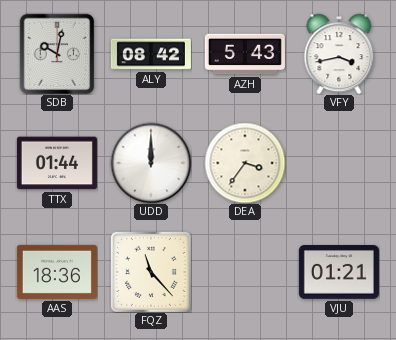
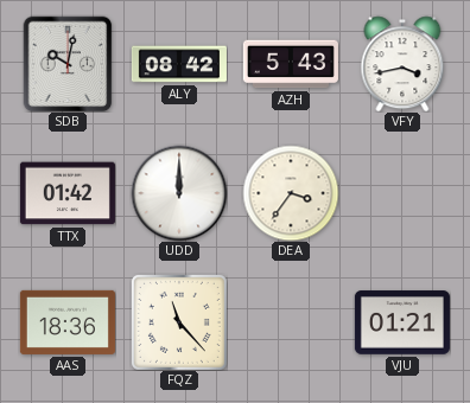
TTX: 01:44 -> 01:42
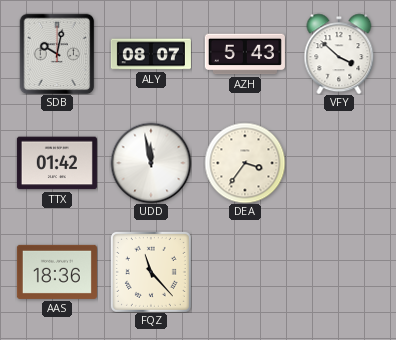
ALY: 08:42 -> 08:07
VFY: 3:43 -> 3:52
UDD: 12:00 -> 11:58
VJU: 01:21 -> none
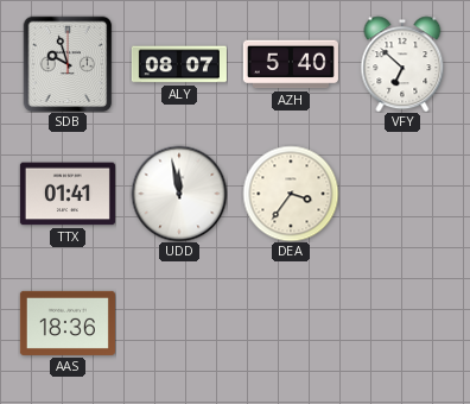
SDB: 10:02 -> 9:57
AZH: 5:43 -> 5:40
VFY: 3:52 -> 6:52
TTX: 01:42 -> 01:41
FQZ: 11:23 -> none
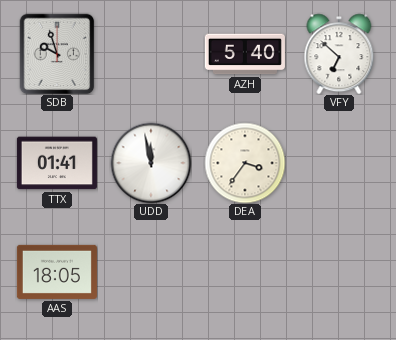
ALY: 08:07 -> none
AAS: 18:36 -> 18:05
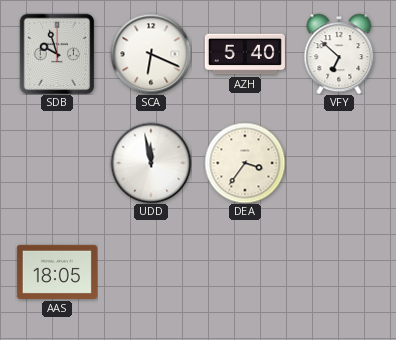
SCA: none -> 6:19
TTX: 01:41 -> none
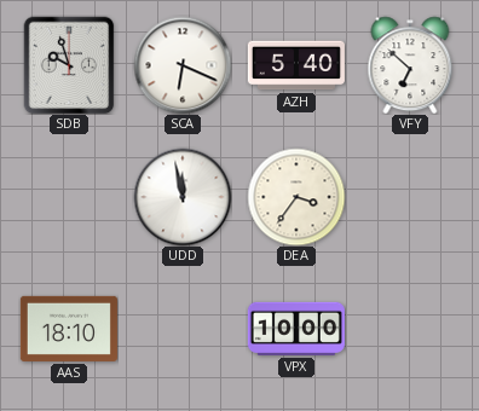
AAS: 18:05 -> 18:10
VPX: none -> 10:00
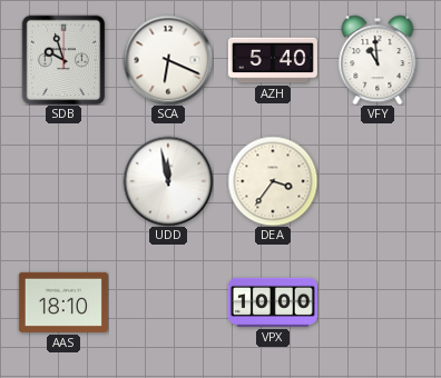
VFY: 6:52 -> 10:59
